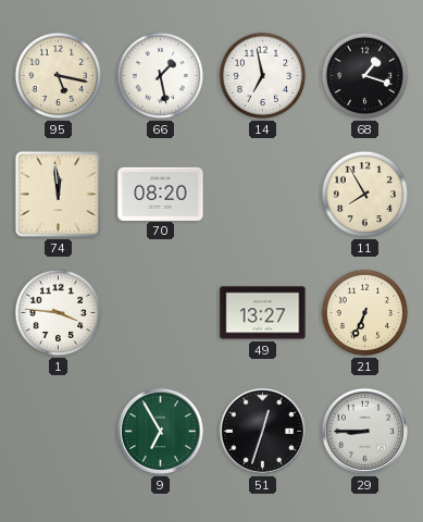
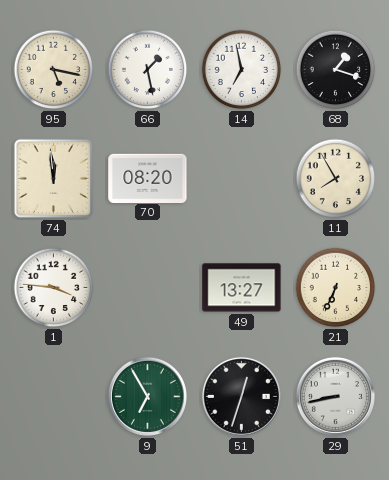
29: 8:45 -> 8:43
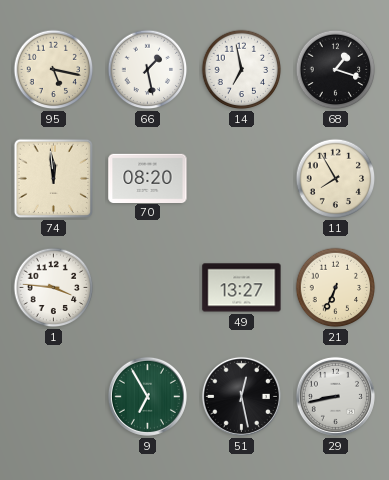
51: 12:33 -> 12:28
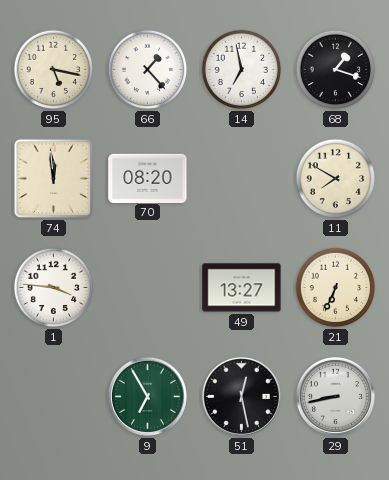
66: 1:28 -> 1:23
11: 7:55 -> 7:50
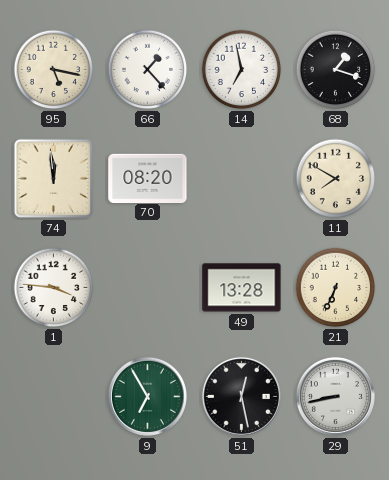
49: 13:27 -> 13:28
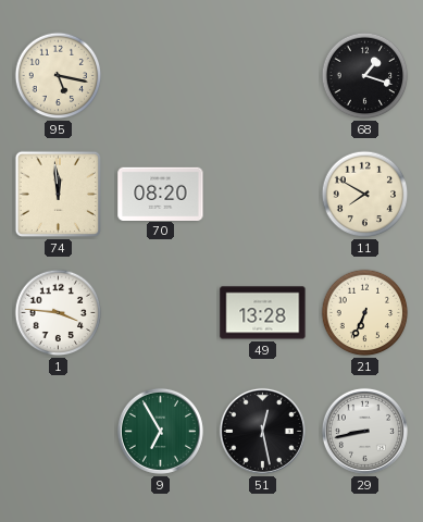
66: 1:23 -> none
14: 6:58 -> none
